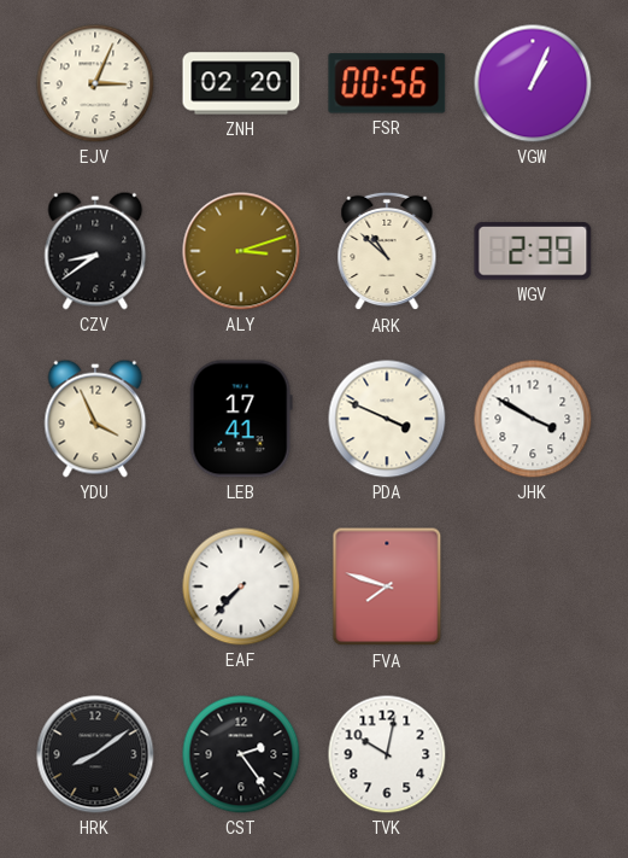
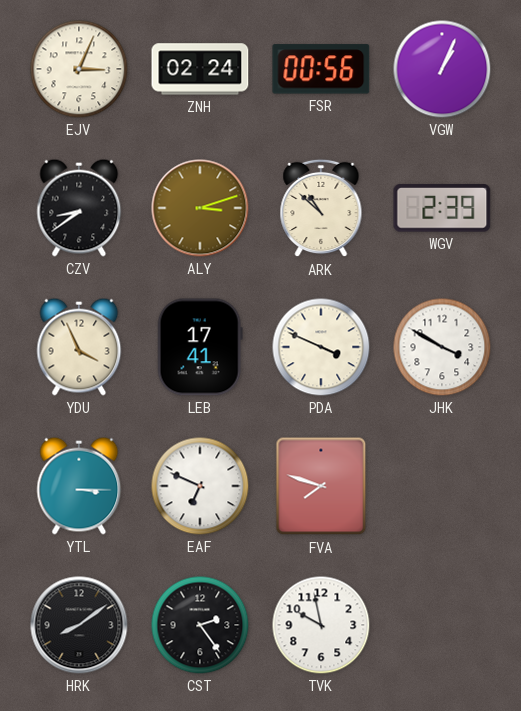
ZNH: 02:20 -> 02:24
YTL: none -> 3:15
EAF: 7:37 -> 6:49
TVK: 10:02 -> 9:58
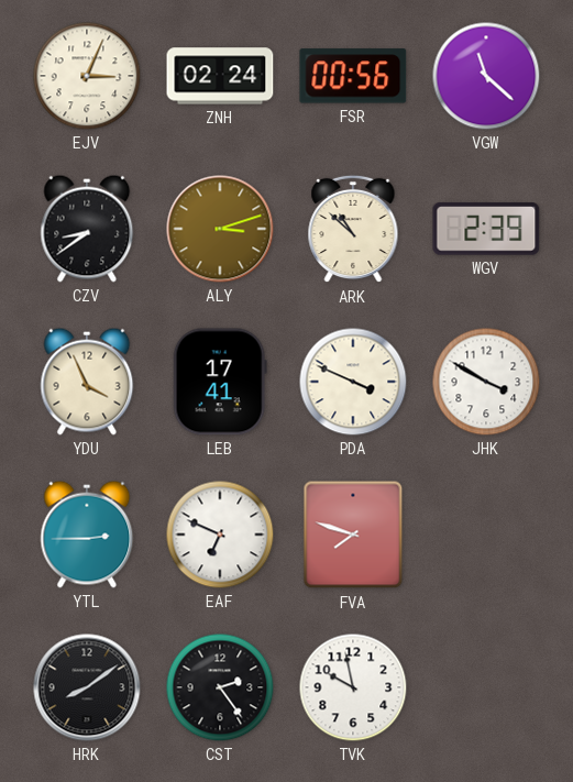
VGW: 1:04 -> 11:22
YTL: 3:15 -> 2:45
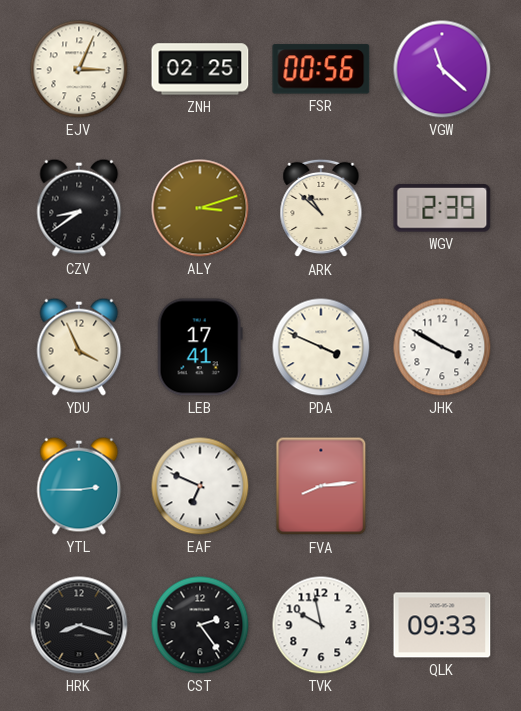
ZNH: 02:24 -> 02:25
FVA: 7:48 -> 8:14
HRK: 8:09 -> 8:18
QLK: none -> 09:33
